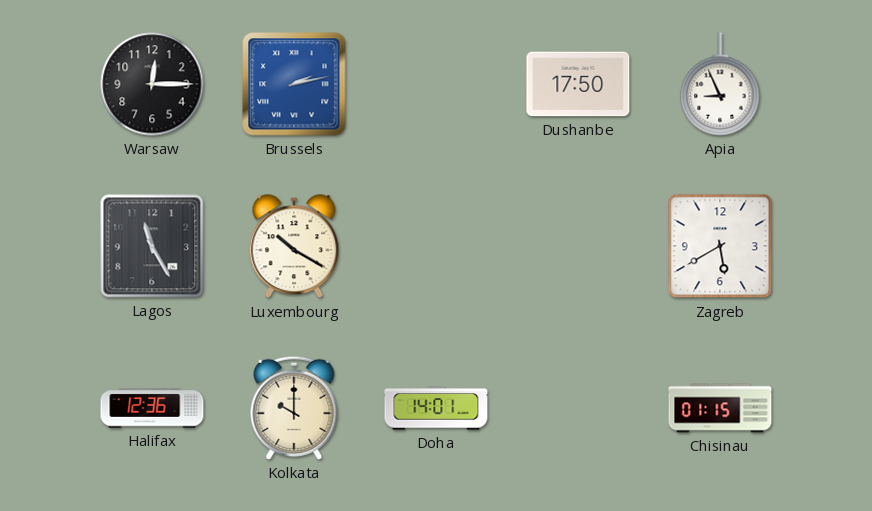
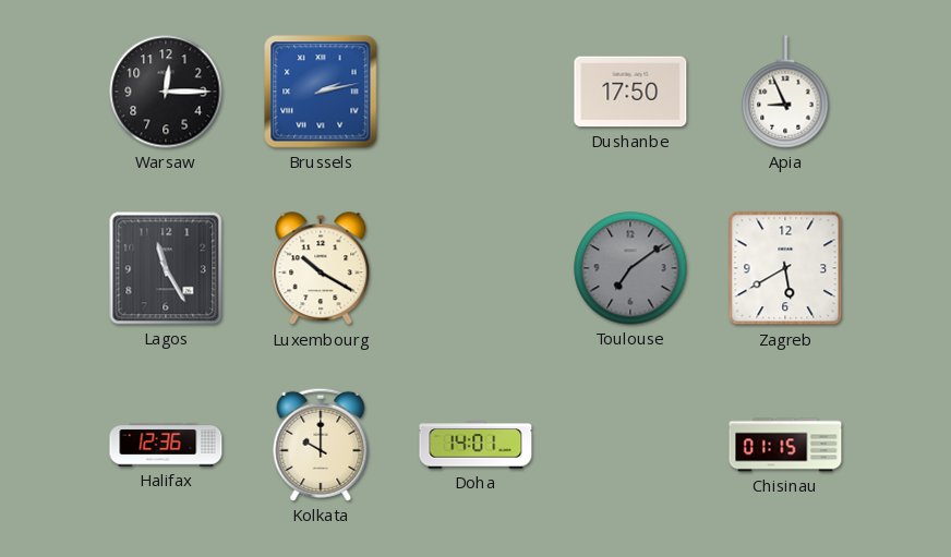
Toulouse: none -> 7:09
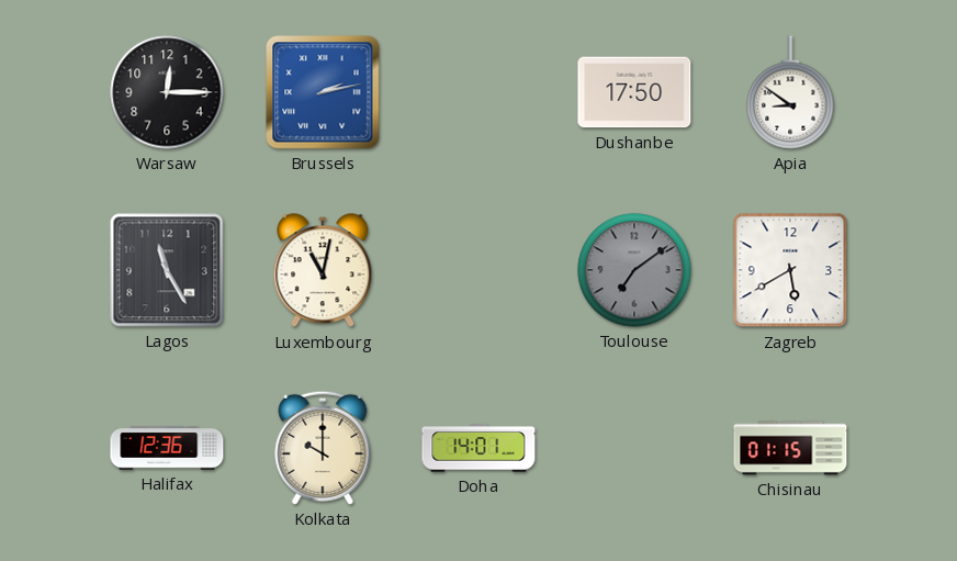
Apia: 8:56 -> 8:51
Luxembourg: 10:20 -> 11:02
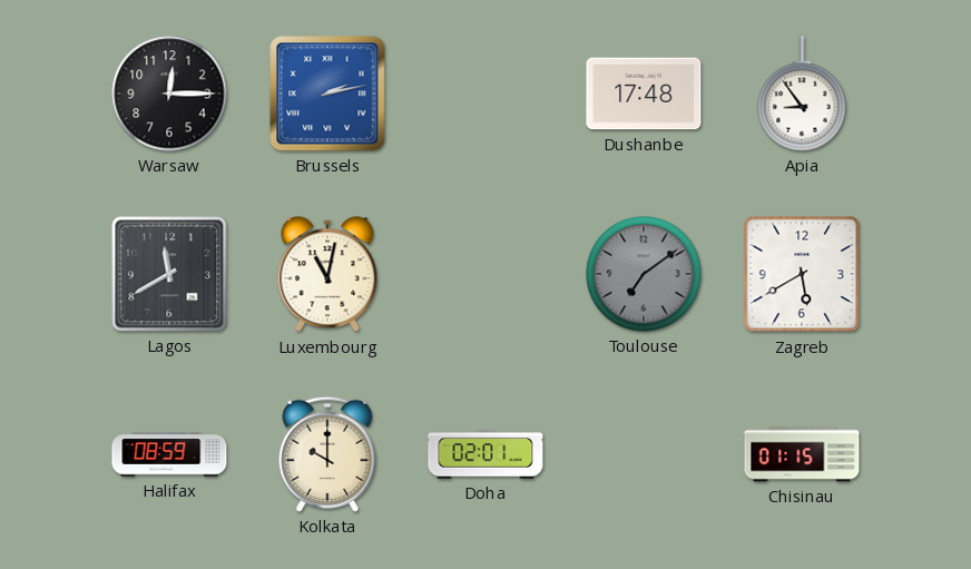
Dushanbe: 17:50 -> 17:48
Apia: 8:51 -> 8:54
Lagos: 11:25 -> 11:40
Halifax: 12:36 -> 08:59
Doha: 14:01 -> 02:01
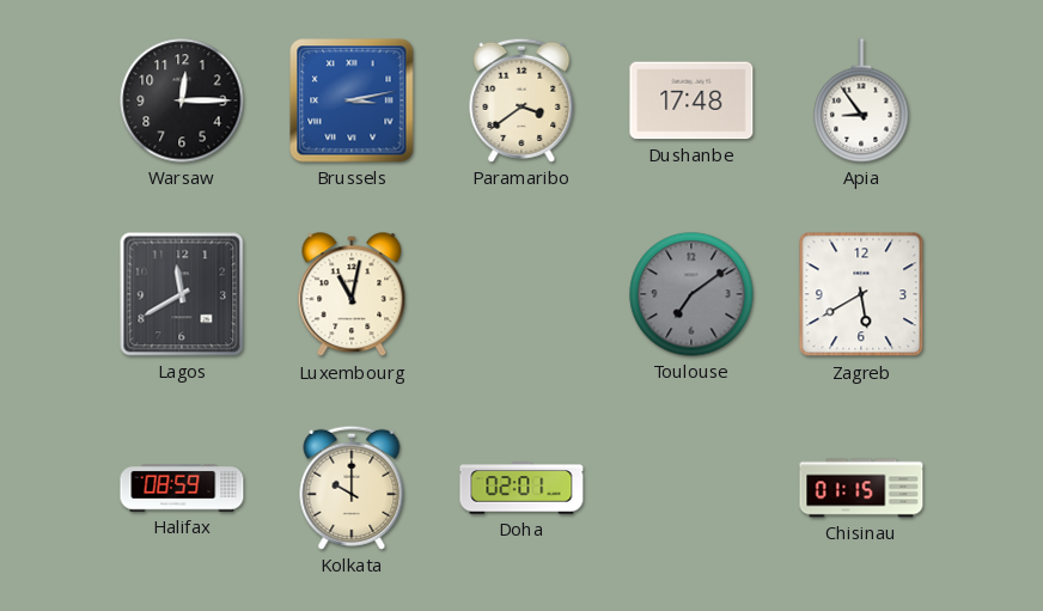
Brussels: 2:13 -> 3:13
Paramaribo: none -> 3:39
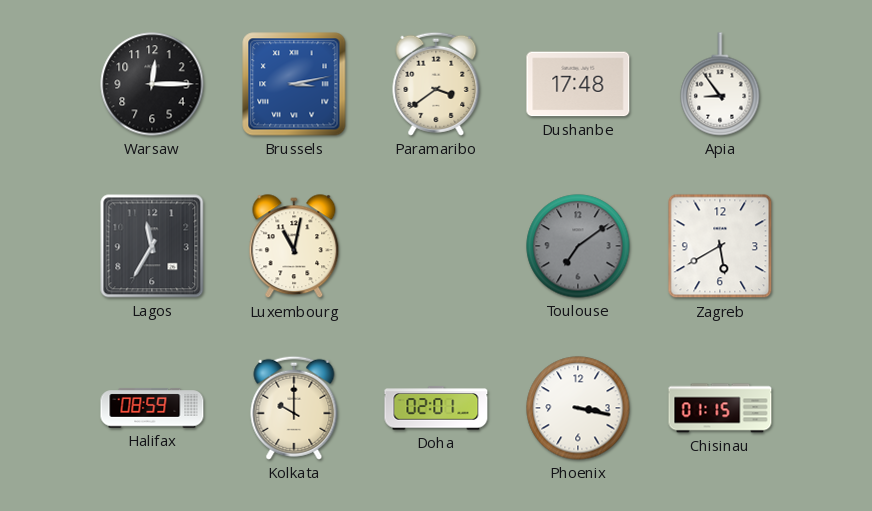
Lagos: 11:40 -> 11:35
Phoenix: none -> 3:17
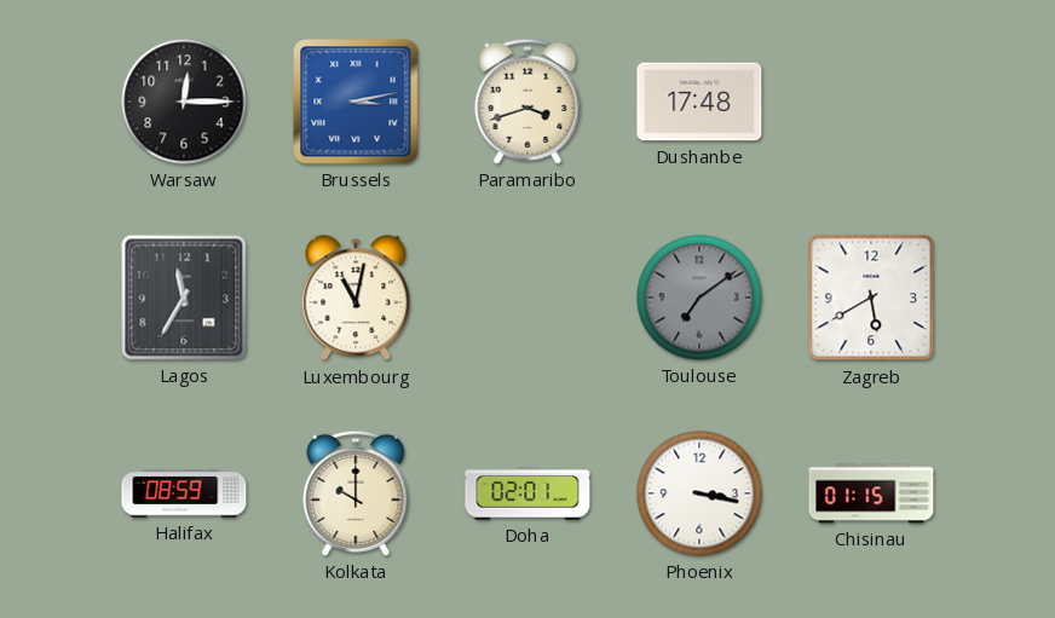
Paramaribo: 3:39 -> 3:42
Apia: 8:54 -> none
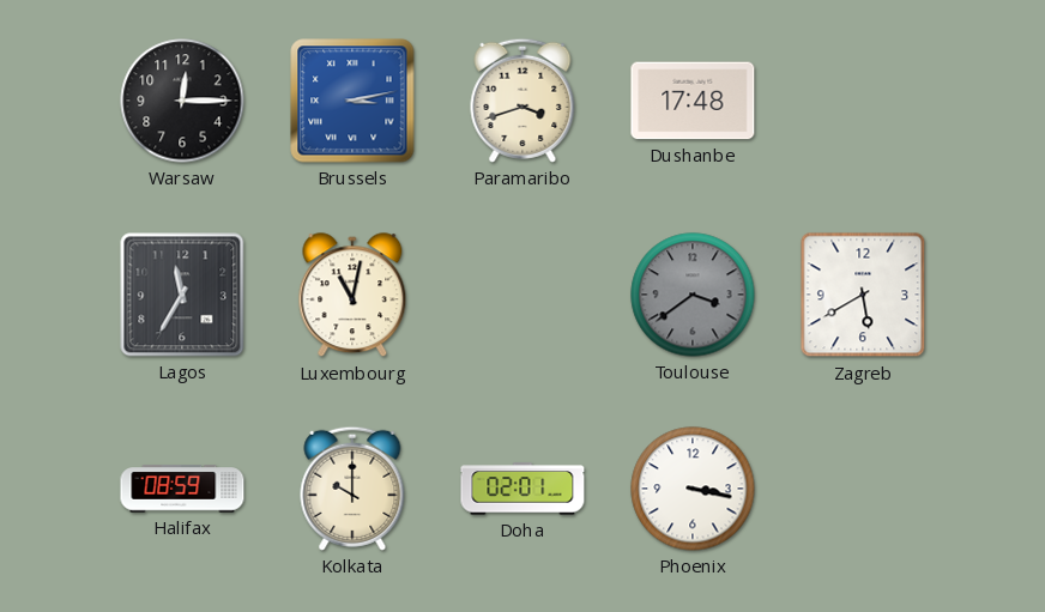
Toulouse: 7:09 -> 3:39
Chisinau: 01:15 -> none
